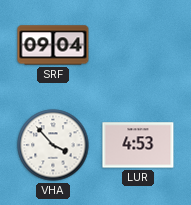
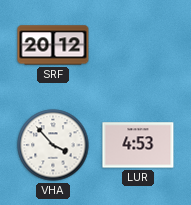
SRF: 09:04 -> 20:12
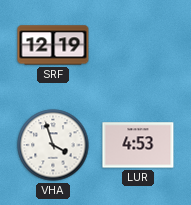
SRF: 20:12 -> 12:19
VHA: 3:53 -> 3:57
